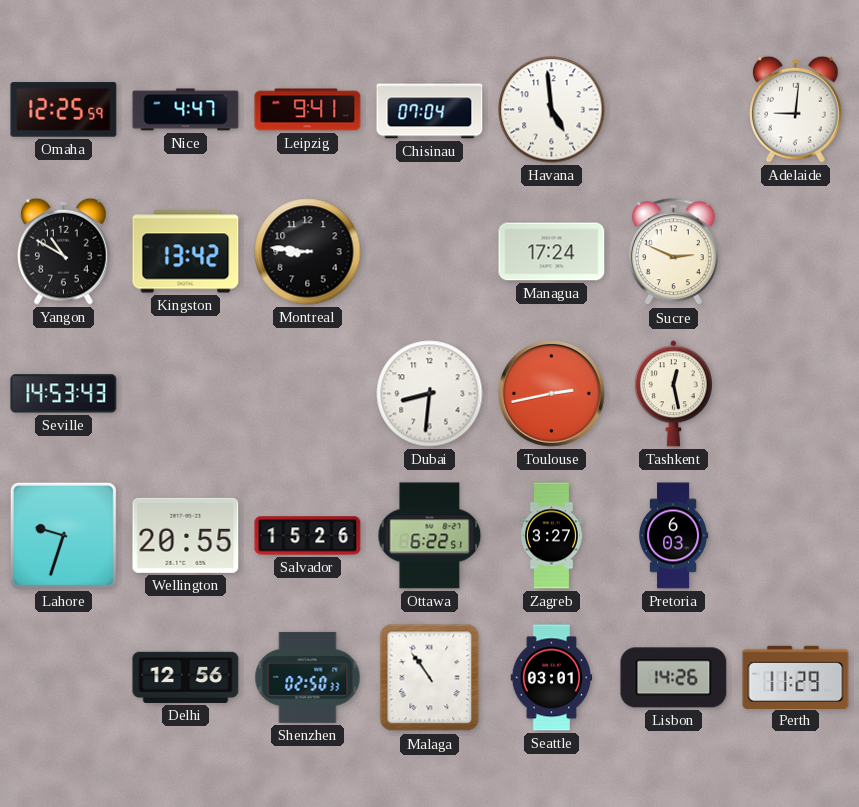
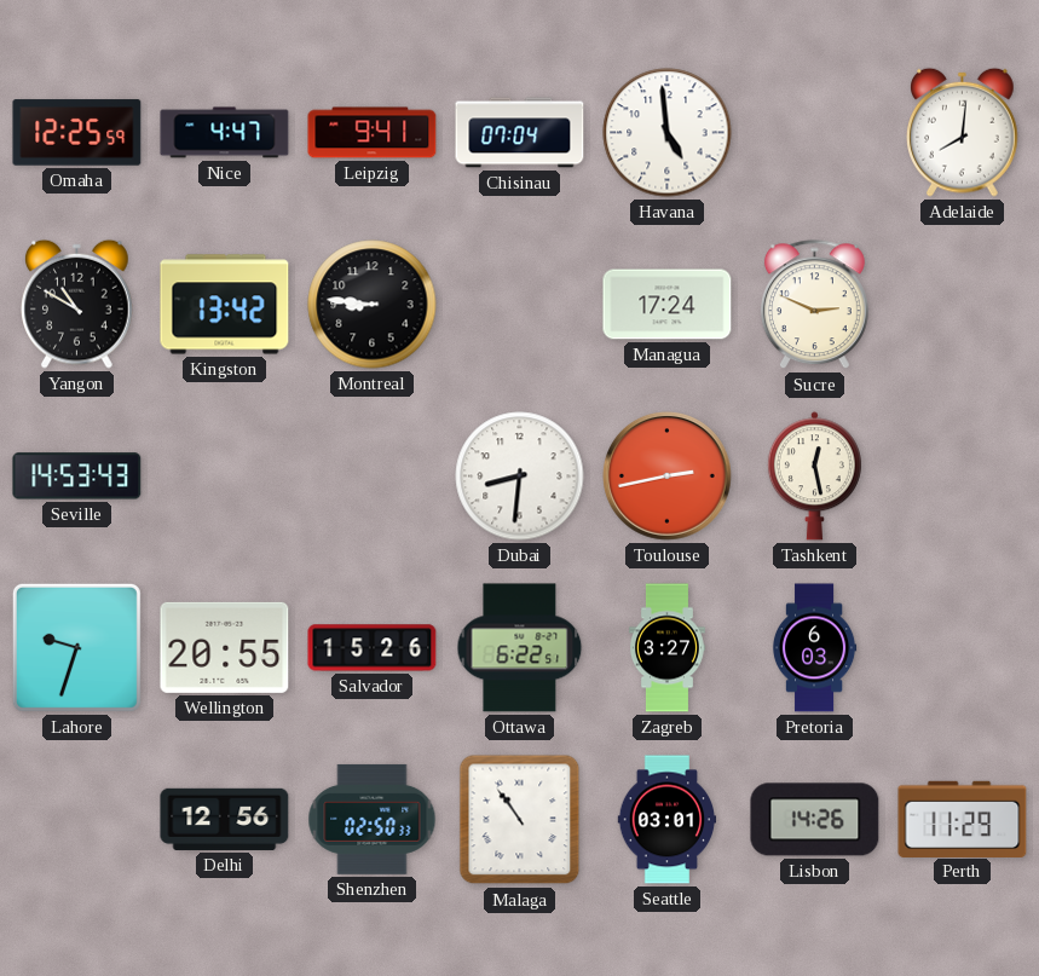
Adelaide: 9:01 -> 8:01
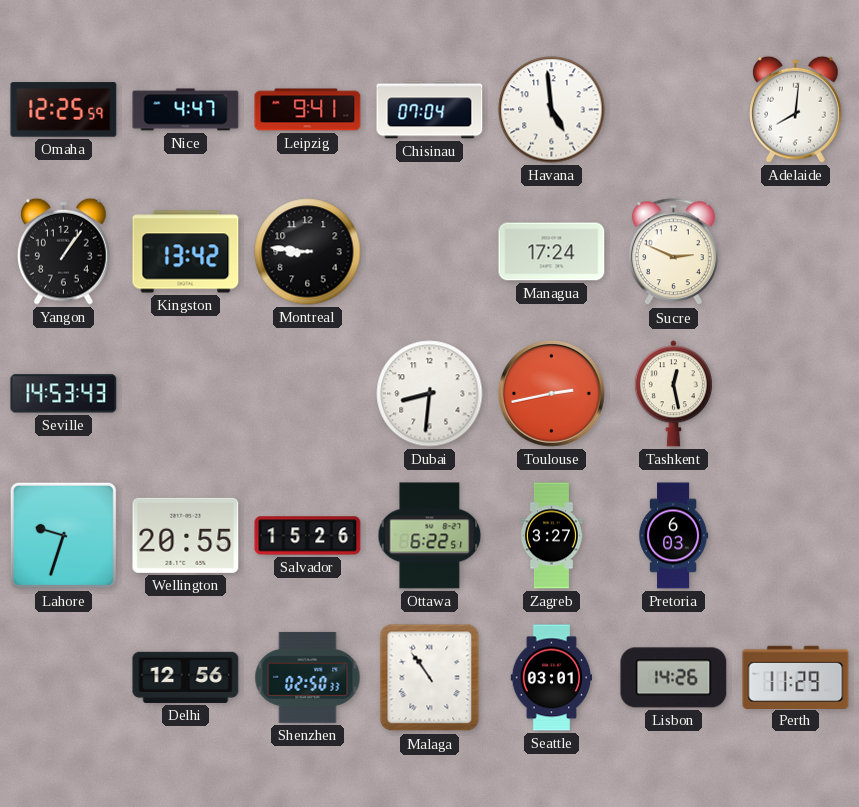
Yangon: 10:50 -> 1:06
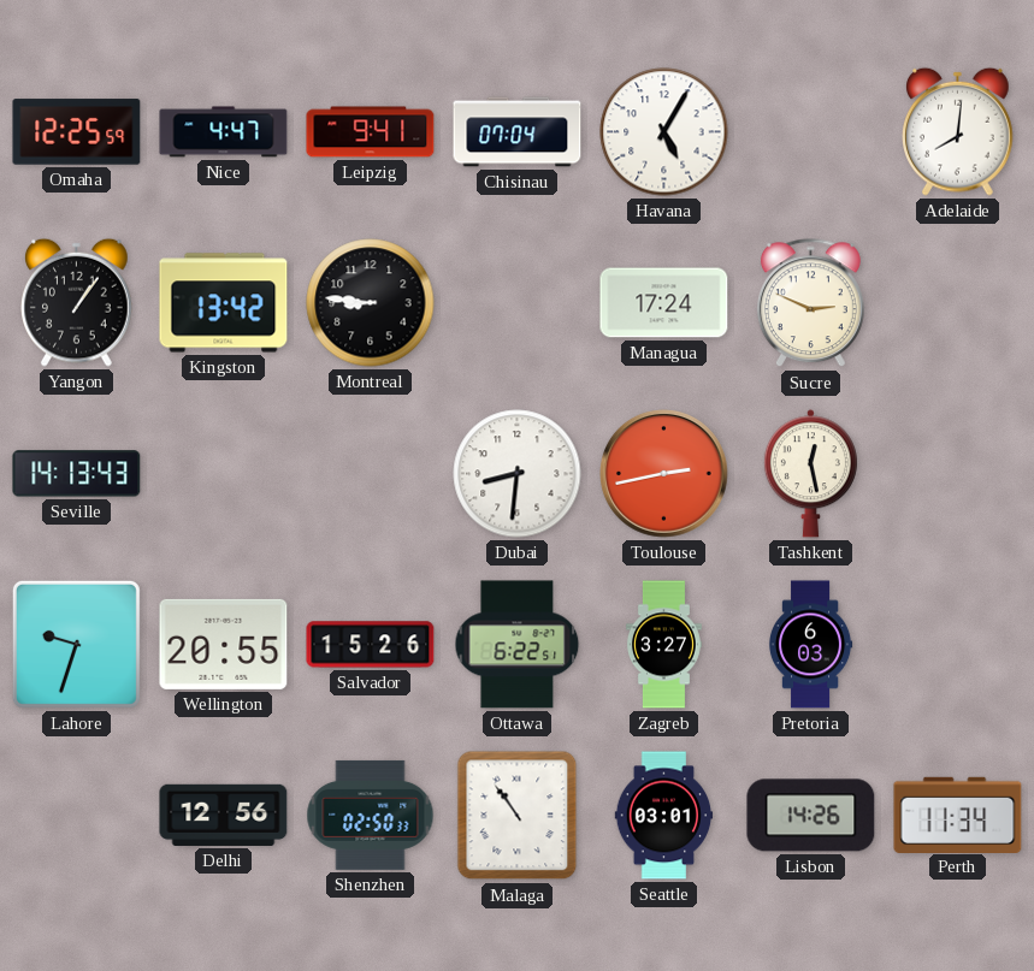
Havana: 4:59 -> 5:05
Seville: 14:53 -> 14:13
Perth: 11:29 -> 11:34
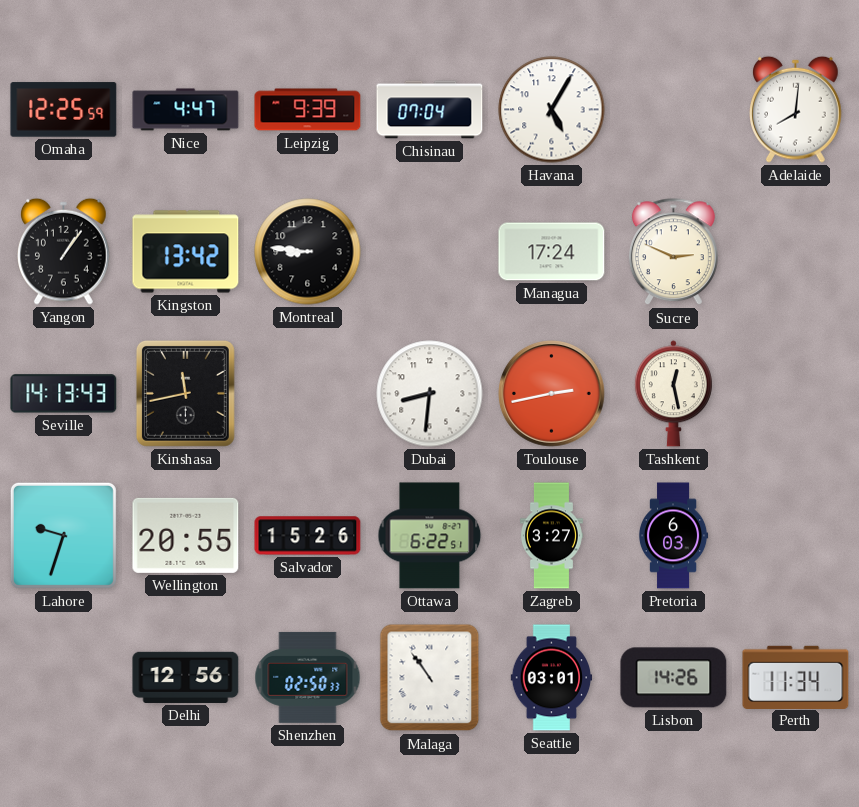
Leipzig: 9:41 -> 9:39
Kinshasa: none -> 11:43
